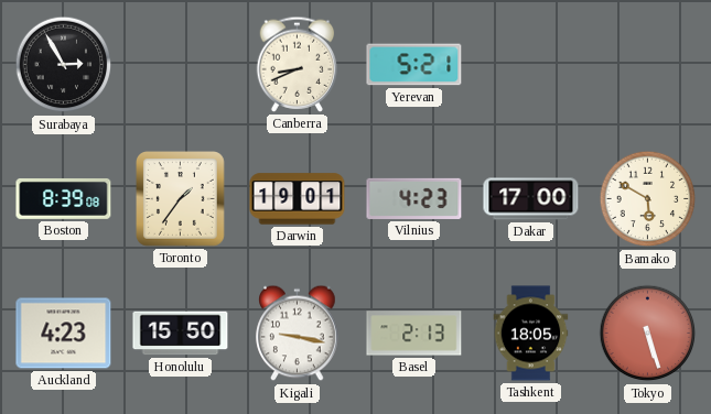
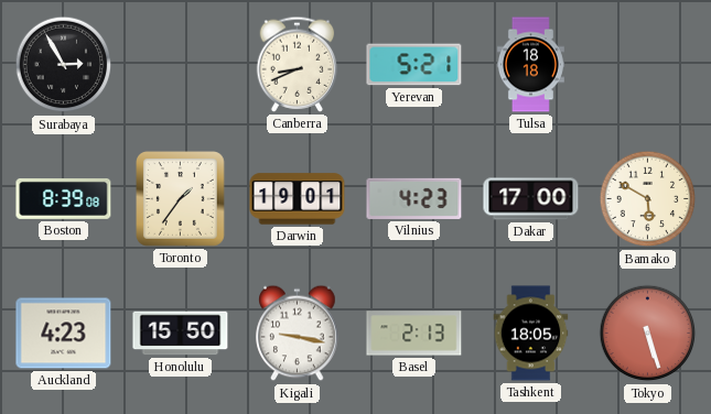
Tulsa: none -> 18:18
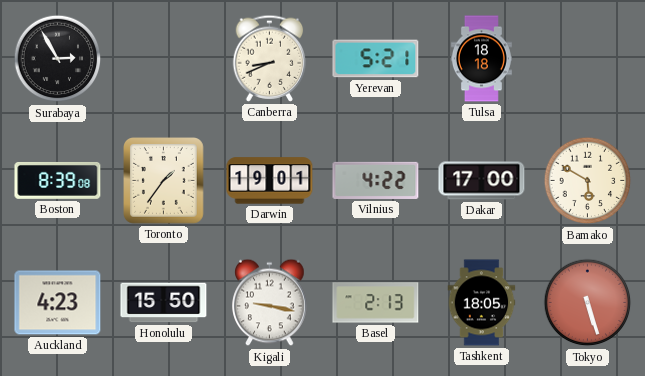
Vilnius: 4:23 -> 4:22
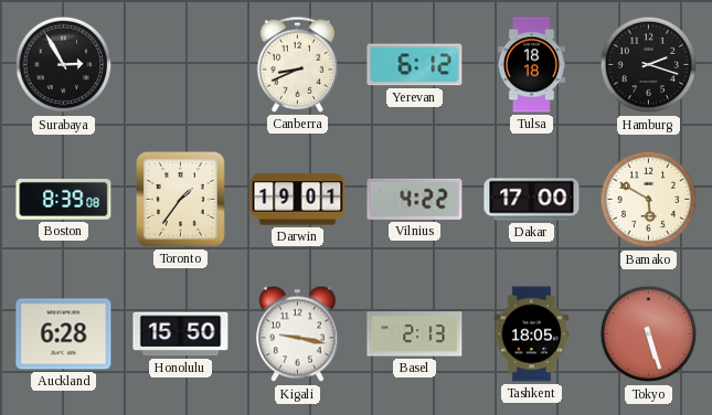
Yerevan: 5:21 -> 6:12
Hamburg: none -> 2:18
Auckland: 4:23 -> 6:28
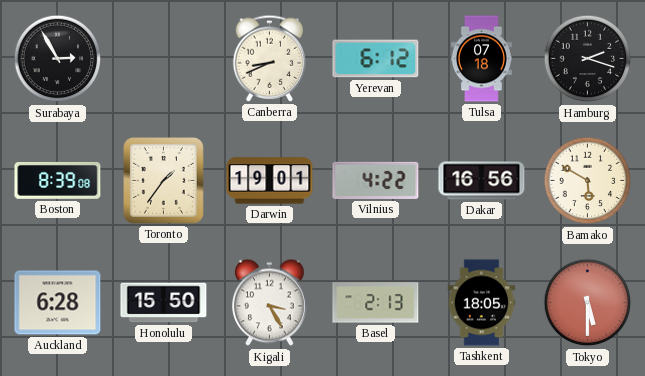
Tulsa: 18:18 -> 07:18
Dakar: 17:00 -> 16:56
Kigali: 9:17 -> 3:25
Tokyo: 5:27 -> 5:30
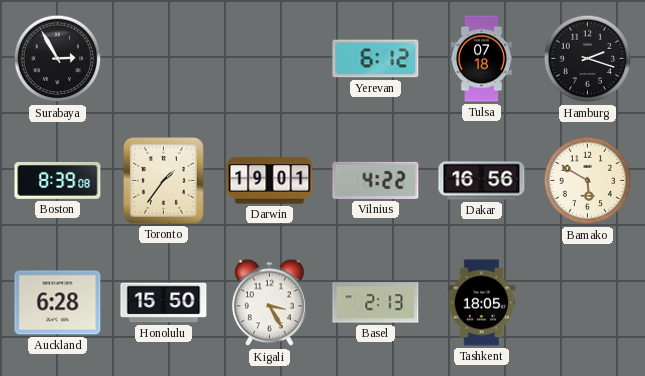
Canberra: 8:41 -> none
Tokyo: 5:30 -> none
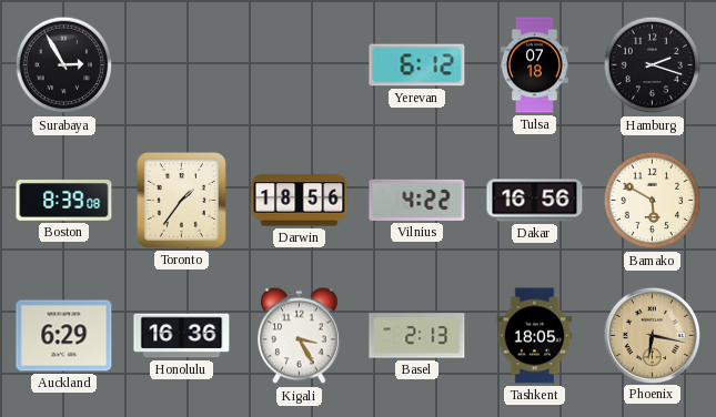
Darwin: 19:01 -> 18:56
Auckland: 6:28 -> 6:29
Honolulu: 15:50 -> 16:36
Phoenix: none -> 6:17
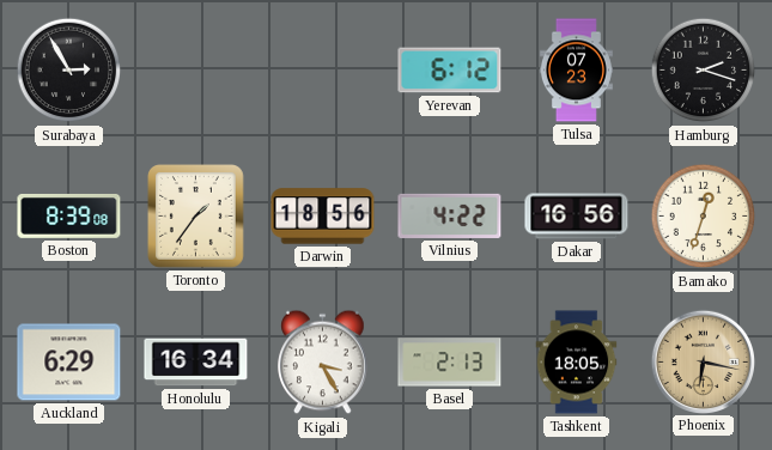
Tulsa: 07:18 -> 07:23
Bamako: 5:50 -> 12:33
Honolulu: 16:36 -> 16:34
